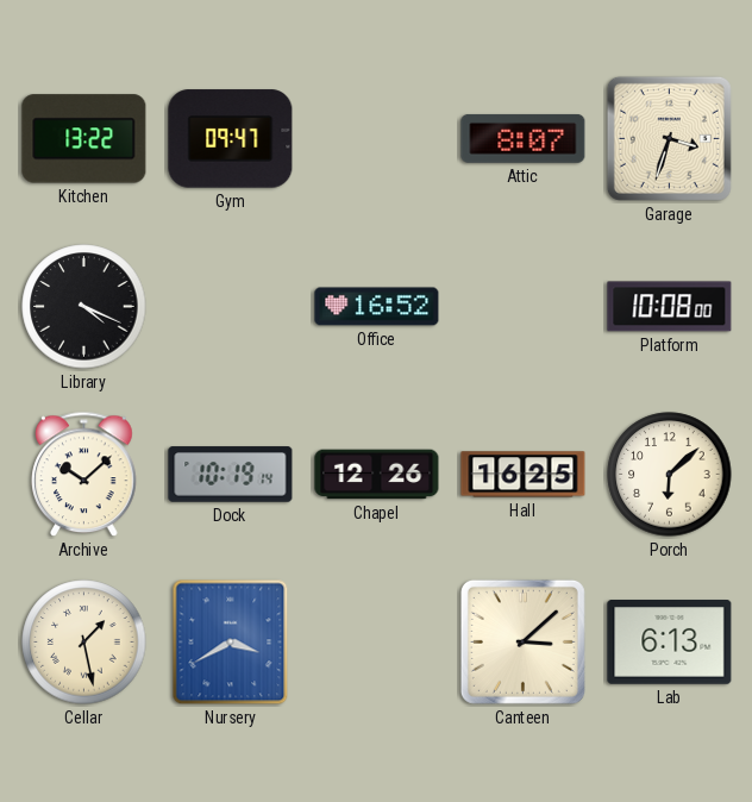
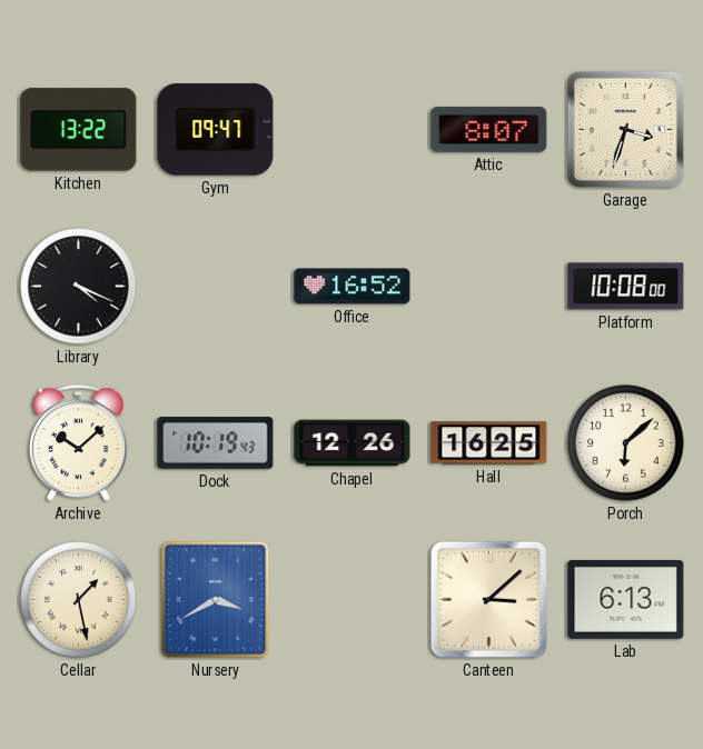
Dock: 10:19:14 -> 10:19:43
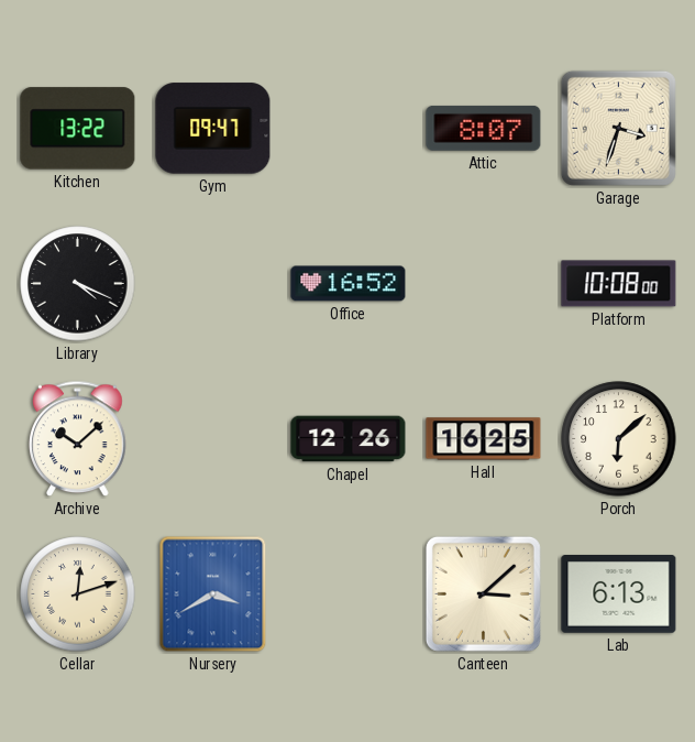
Dock: 10:19 -> none
Cellar: 1:28 -> 12:12
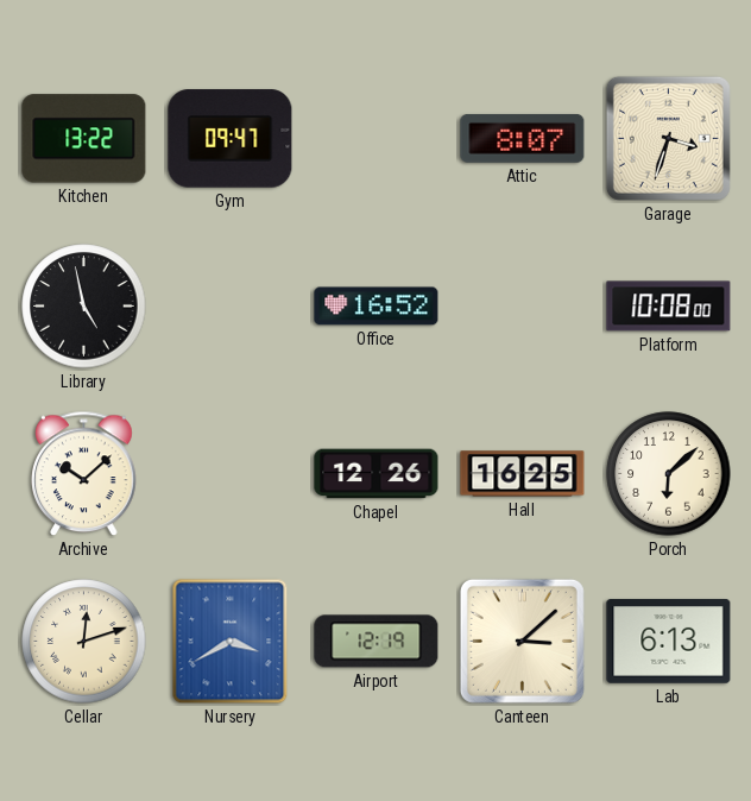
Library: 4:19 -> 4:58
Airport: none -> 12:19
